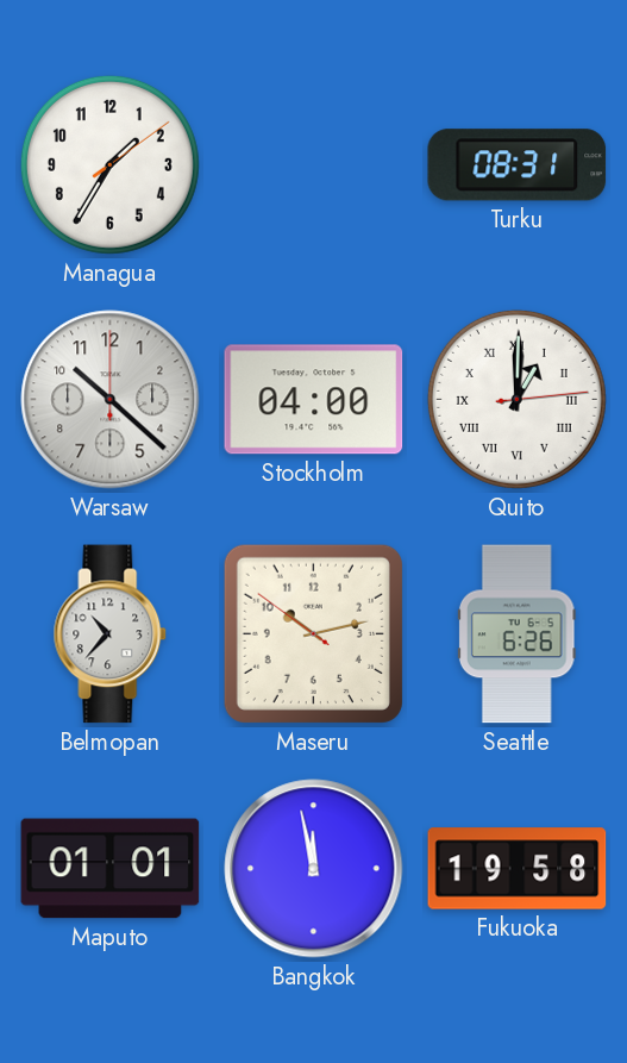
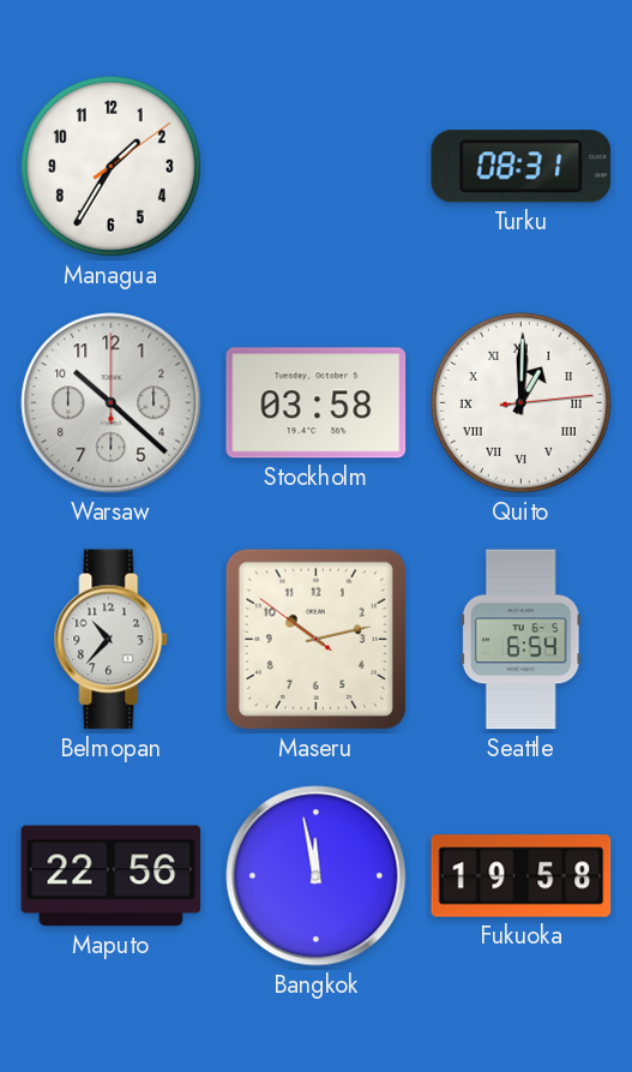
Stockholm: 04:00 -> 03:58
Seattle: 6:26 -> 6:54
Maputo: 01:01 -> 22:56
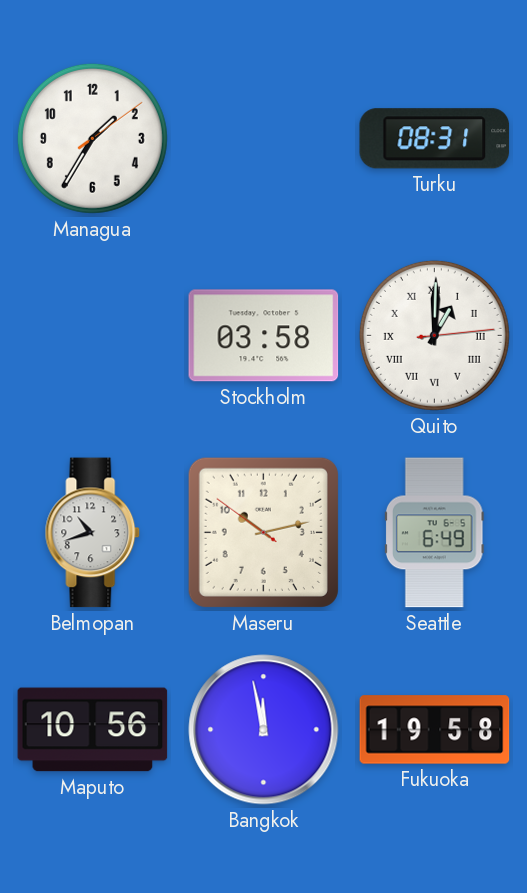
Warsaw: 10:22 -> none
Belmopan: 10:37 -> 10:42
Seattle: 6:54 -> 6:49
Maputo: 22:56 -> 10:56
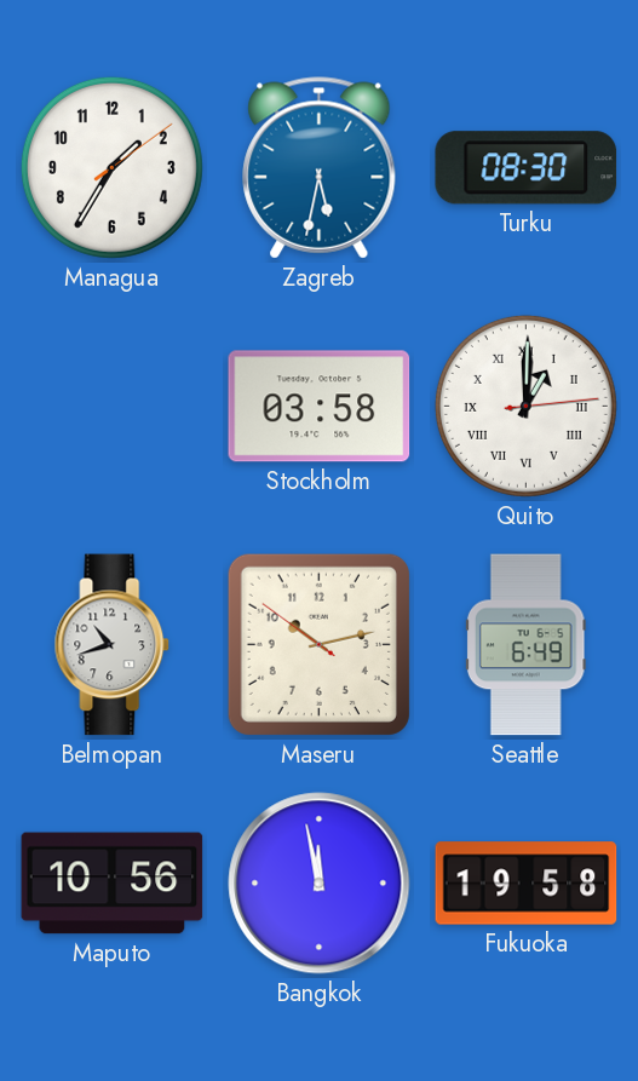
Zagreb: none -> 5:32
Turku: 08:31 -> 08:30
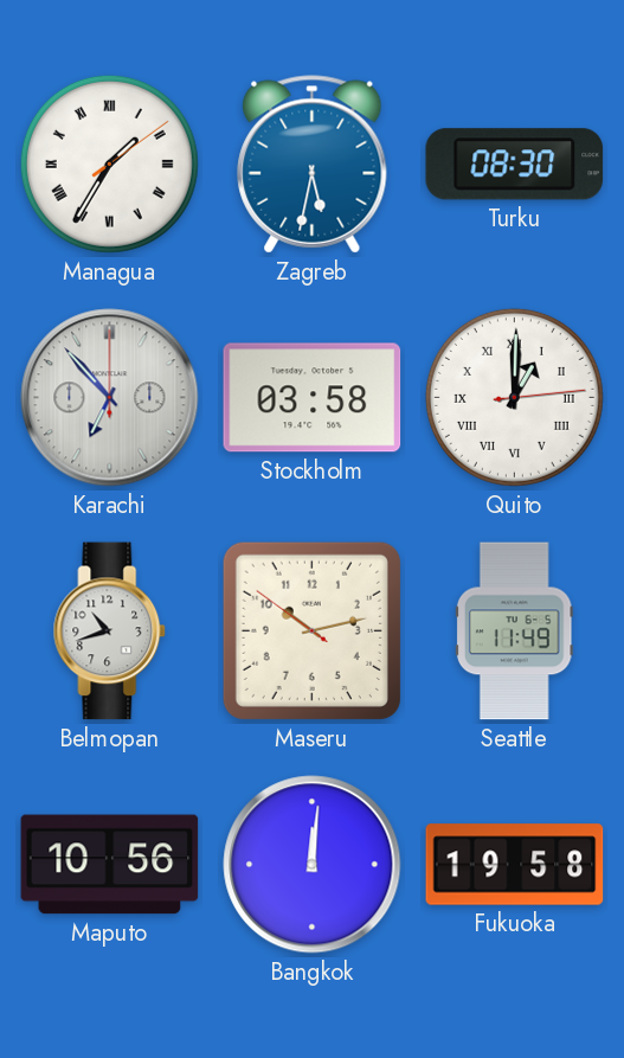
Managua numerals: Arabic -> Roman
Karachi: none -> 6:53
Seattle: 6:49 -> 11:49
Bangkok: 11:58 -> 12:01
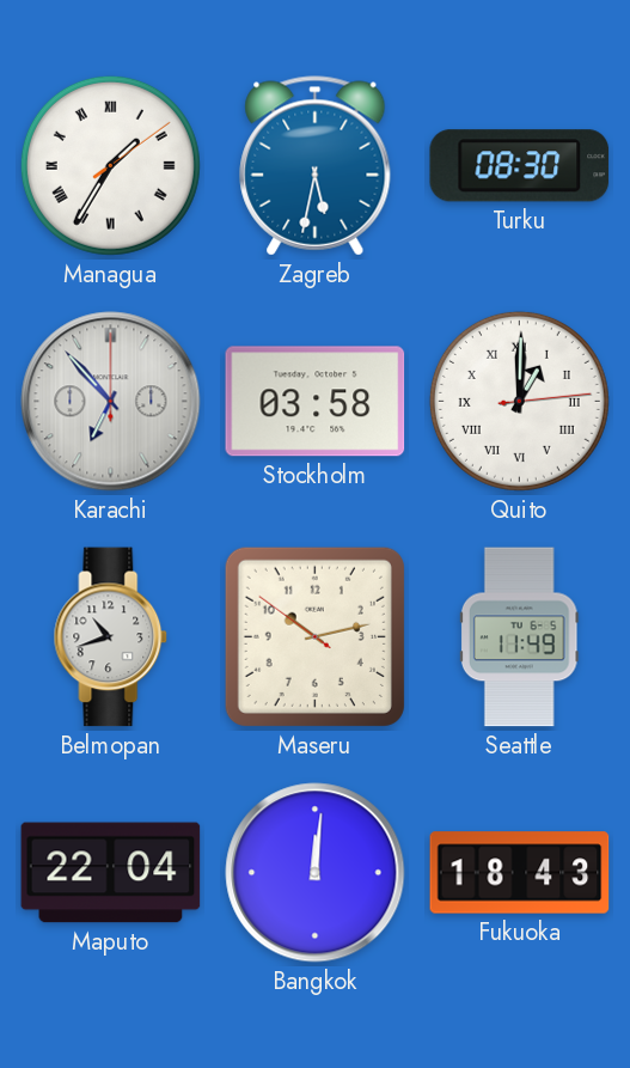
Maputo: 10:56 -> 22:04
Fukuoka: 19:58 -> 18:43
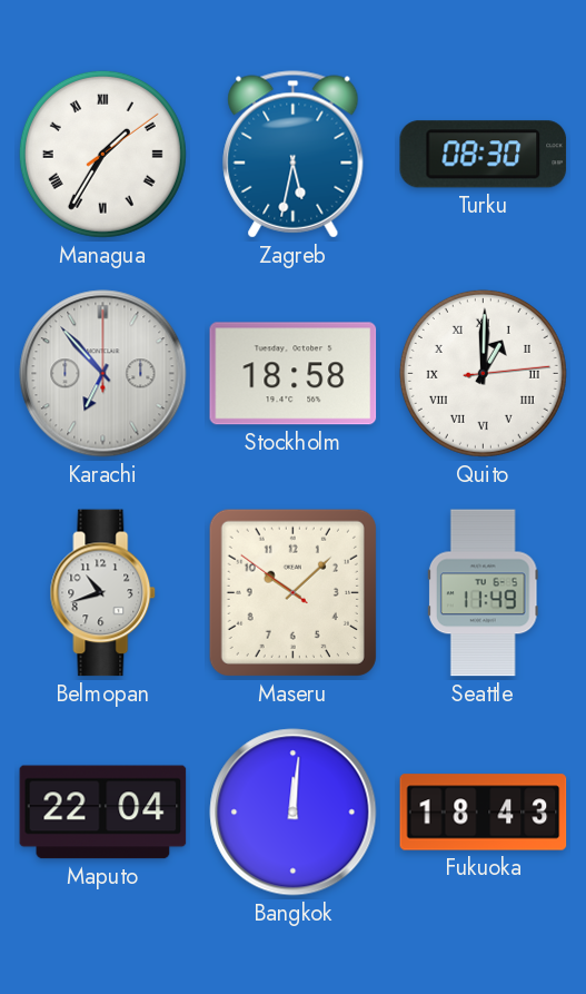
Stockholm: 03:58 -> 18:58
Maseru: 10:12 -> 10:07
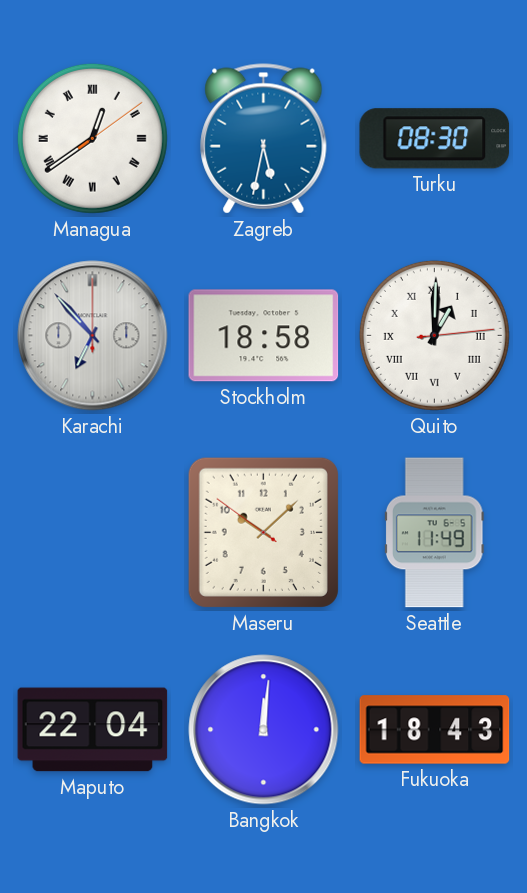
Managua: 1:35 -> 12:39
Belmopan: 10:42 -> none
